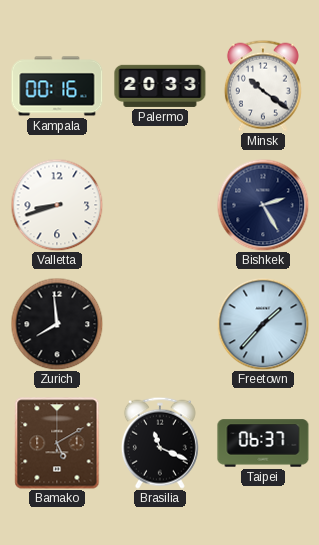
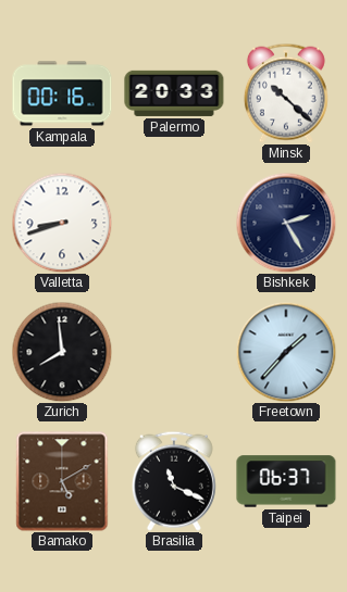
Minsk: 10:21 -> 10:22
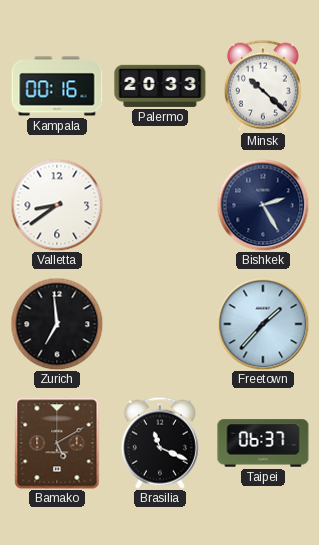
Valletta: 8:42 -> 8:39
Zurich: 7:59 -> 6:59
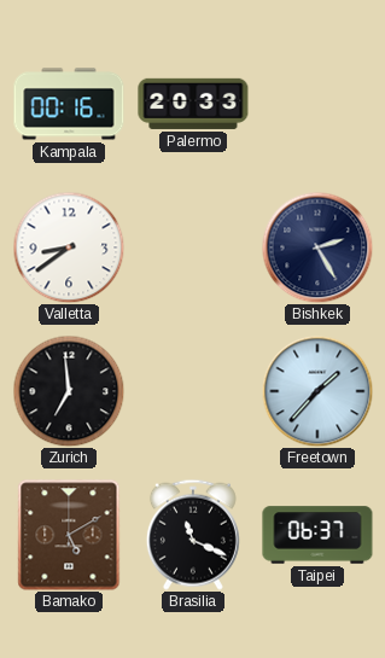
Minsk: 10:22 -> none
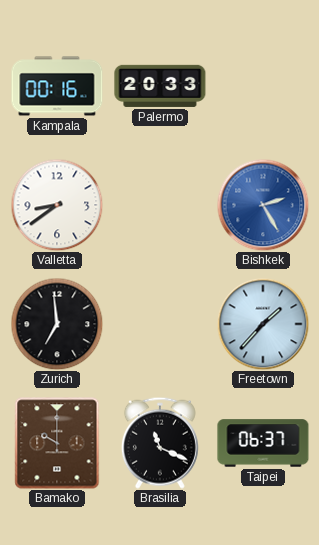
Bishkek dial: navy -> blue
Bamako: 5:10 -> 10:00
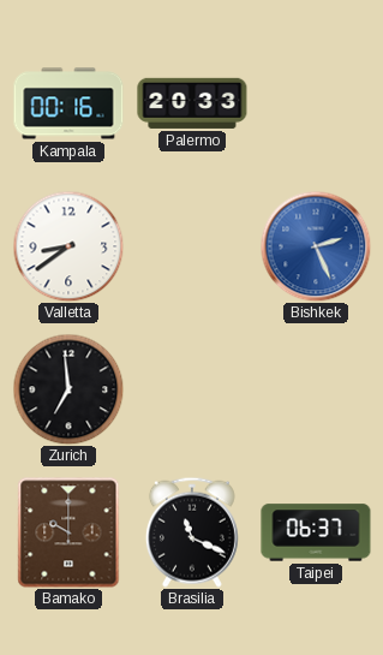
Bishkek: 2:25 -> 2:26
Freetown: 1:37 -> none
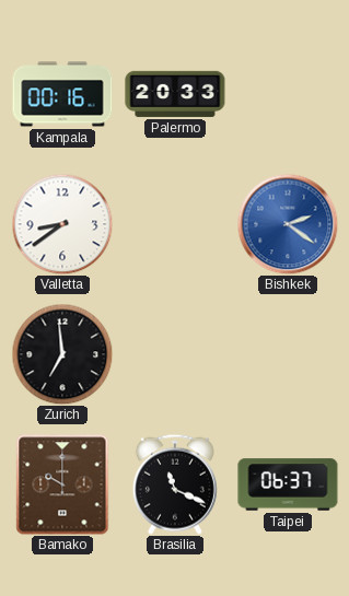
Bishkek: 2:26 -> 2:21
